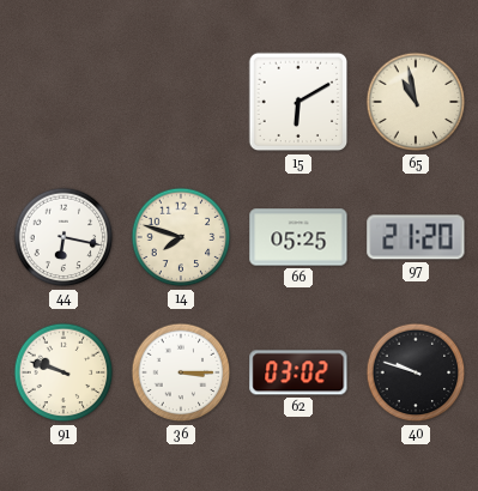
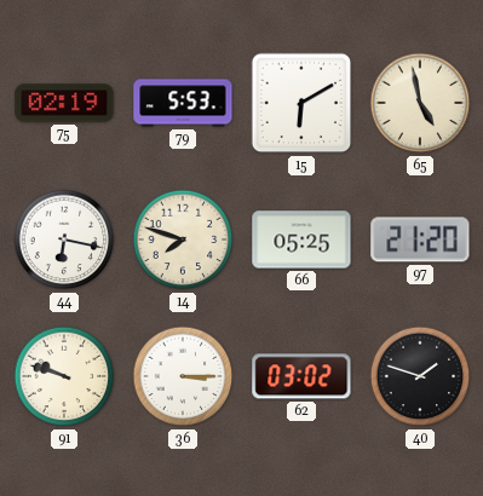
75: none -> 02:19
79: none -> 5:53
65: 10:58 -> 4:58
40: 9:48 -> 1:48
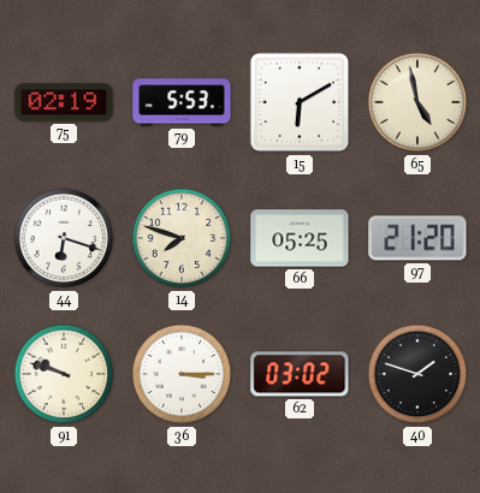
44: 6:17 -> 6:18
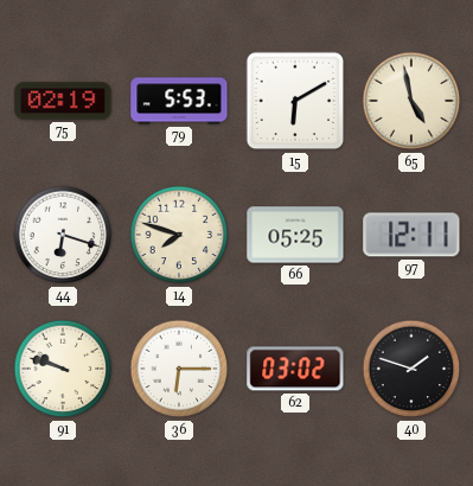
97: 21:20 -> 12:11
36: 3:15 -> 6:15
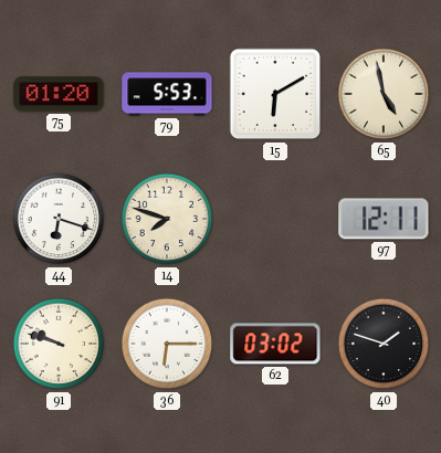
75: 02:19 -> 01:20
66: 05:25 -> none
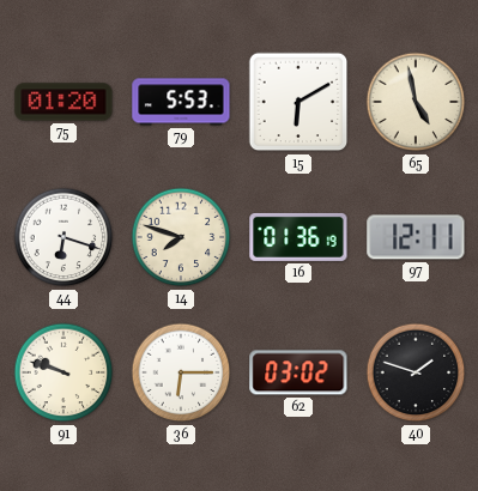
16: none -> 01:36
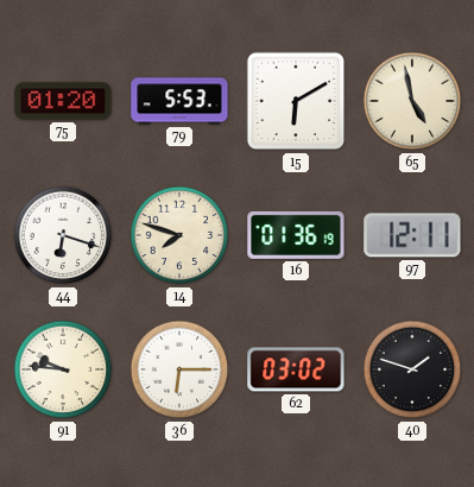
91: 9:48 -> 9:46
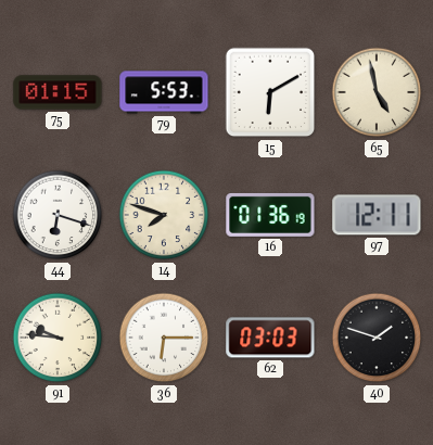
75: 01:20 -> 01:15
62: 03:02 -> 03:03
